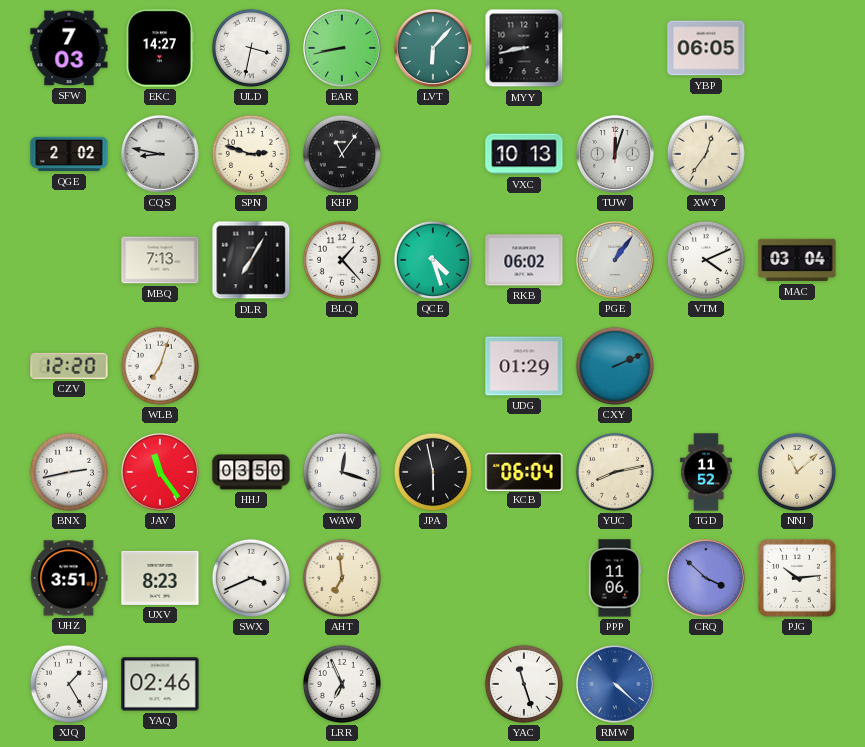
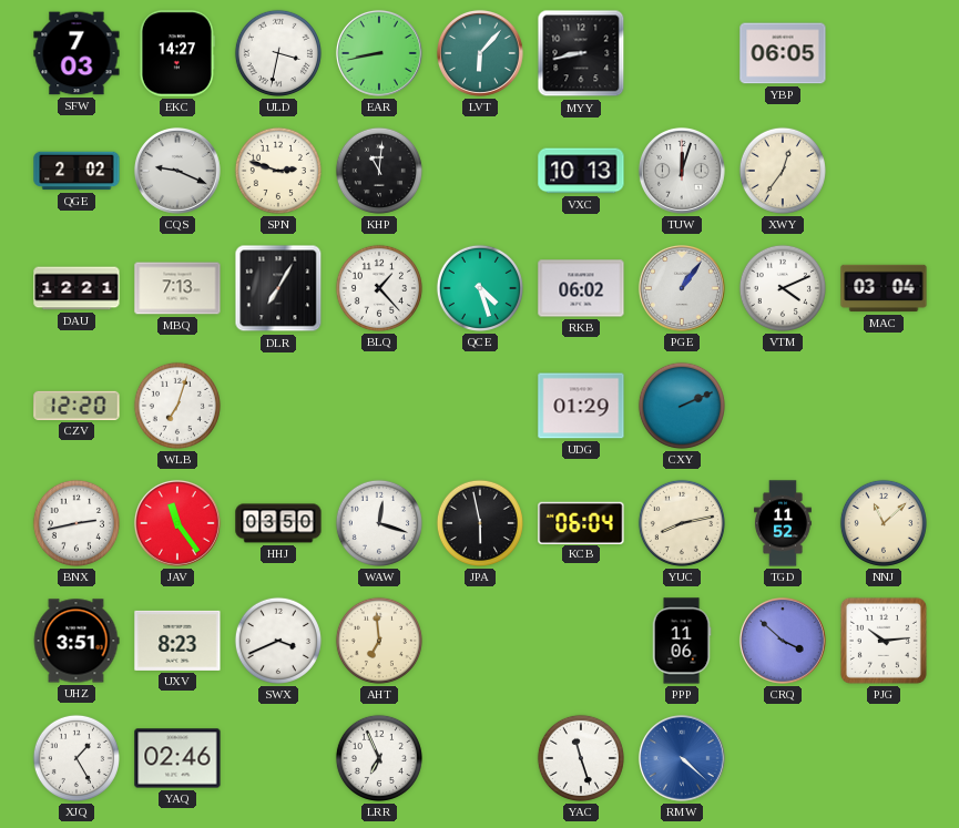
CQS: 8:47 -> 9:19
KHP: 11:06 -> 11:01
DAU: none -> 12:21
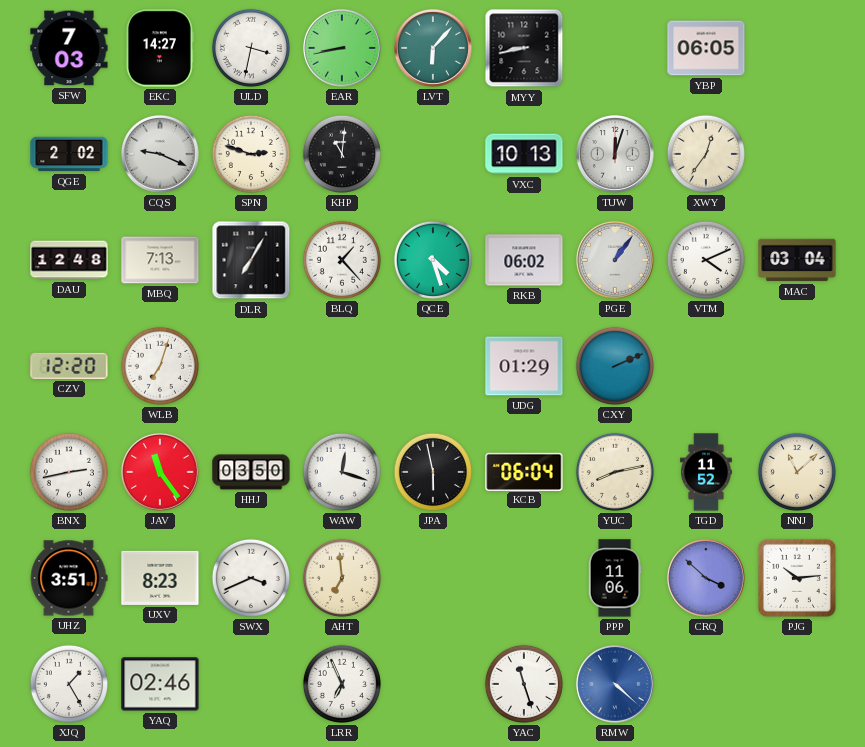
DAU: 12:21 -> 12:48
